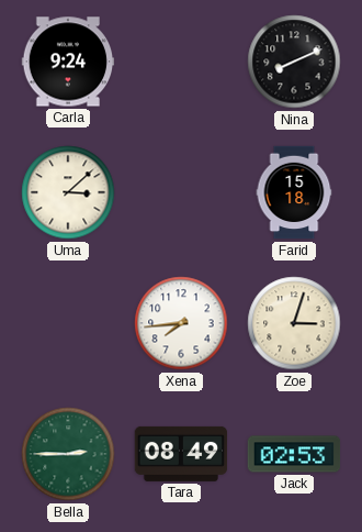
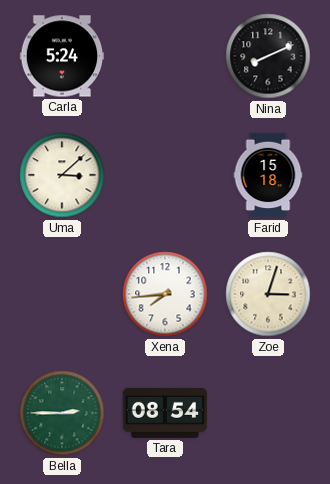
Carla: 9:24 -> 5:24
Tara: 08:49 -> 08:54
Jack: 02:53 -> none
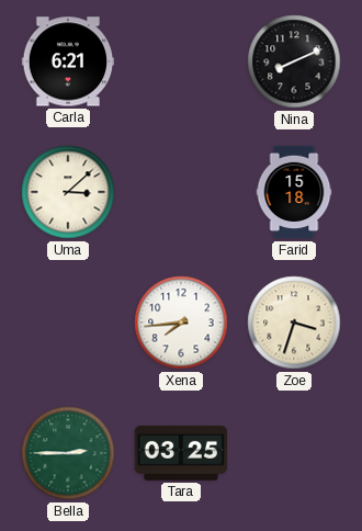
Carla: 5:24 -> 6:21
Zoe: 3:03 -> 3:33
Tara: 08:54 -> 03:25
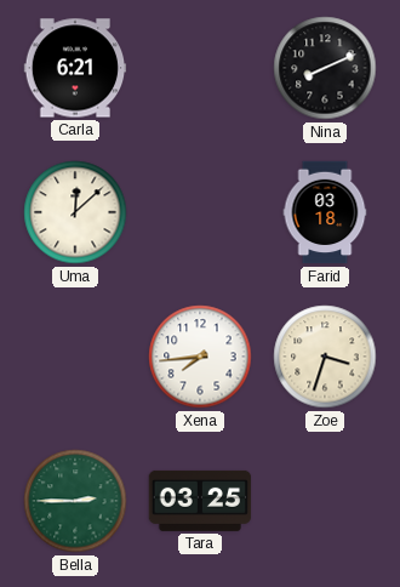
Uma: 3:08 -> 12:08
Farid: 15:18 -> 03:18
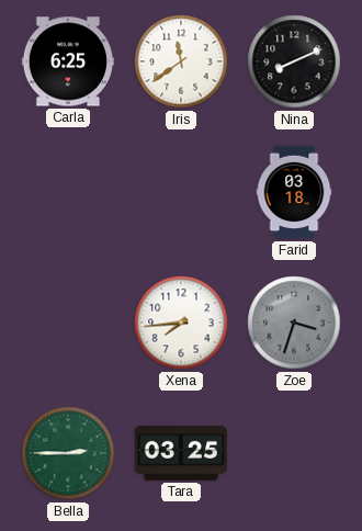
Carla: 6:21 -> 6:25
Iris: none -> 11:39
Uma: 12:08 -> none
Zoe dial: cream -> grey
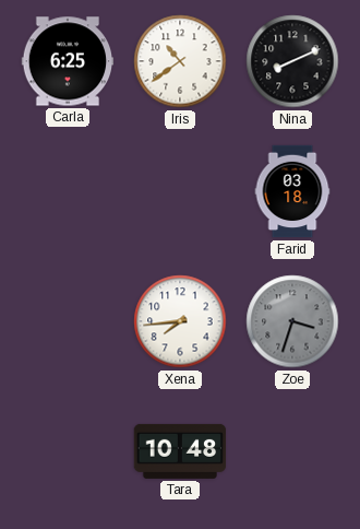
Iris: 11:39 -> 10:39
Bella: 2:45 -> none
Tara: 03:25 -> 10:48
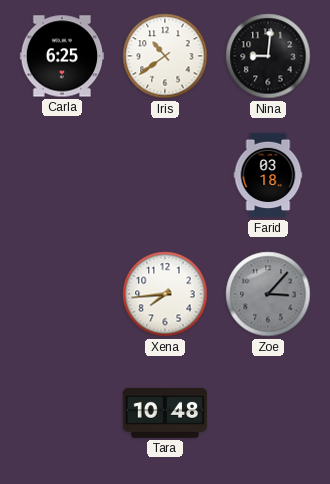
Nina: 8:11 -> 9:01
Zoe: 3:33 -> 3:07
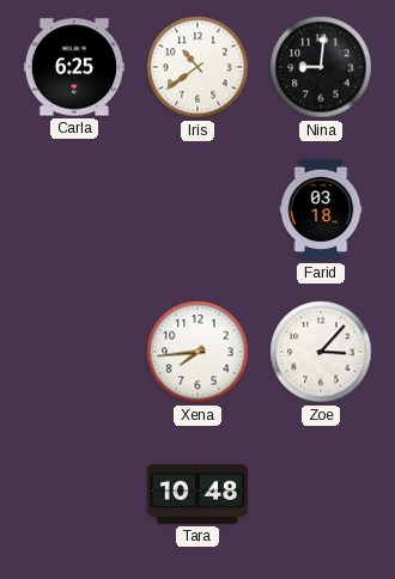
Zoe dial: grey -> white
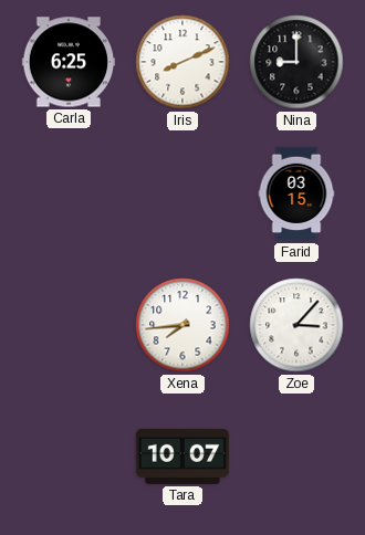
Iris: 10:39 -> 8:11
Nina: 9:01 -> 9:00
Farid: 03:18 -> 03:15
Tara: 10:48 -> 10:07
